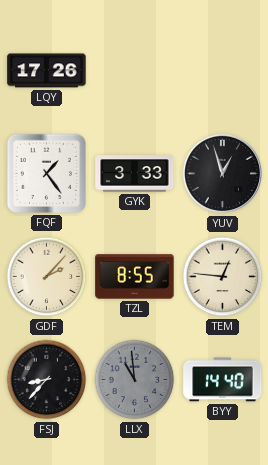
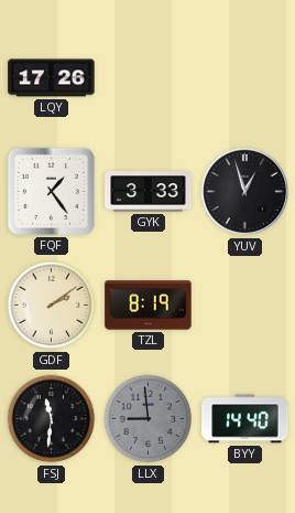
GDF: 2:07 -> 2:09
TZL: 8:55 -> 8:19
TEM: 12:46 -> none
FSJ: 8:37 -> 11:31
LLX: 10:59 -> 8:59
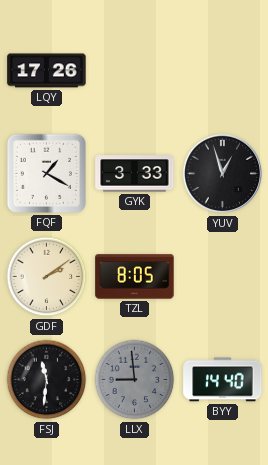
FQF: 1:24 -> 1:20
TZL: 8:19 -> 8:05
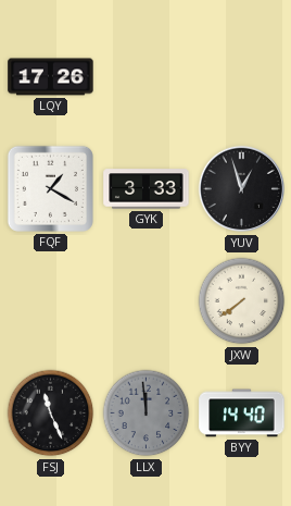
GDF: 2:09 -> none
TZL: 8:05 -> none
JXW: none -> 7:39
FSJ: 11:31 -> 11:26
LLX: 8:59 -> 11:59
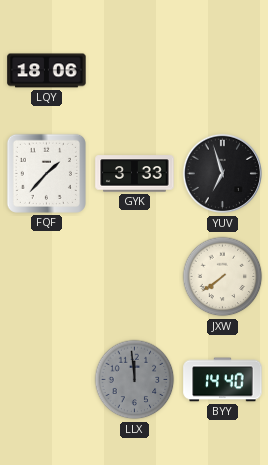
LQY: 17:26 -> 18:06
FQF: 1:20 -> 1:37
YUV: 12:57 -> 6:57
FSJ: 11:26 -> none
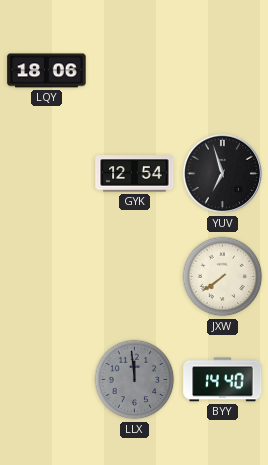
FQF: 1:37 -> none
GYK: 3:33 -> 12:54
